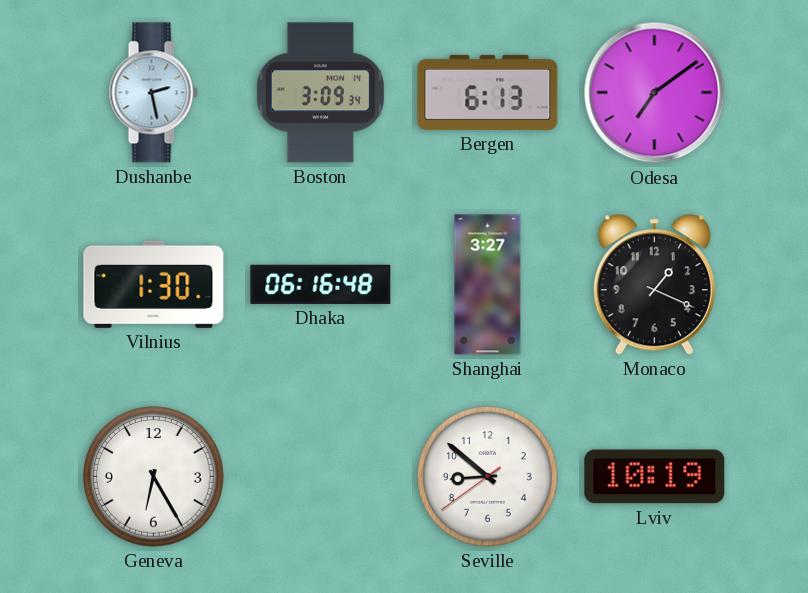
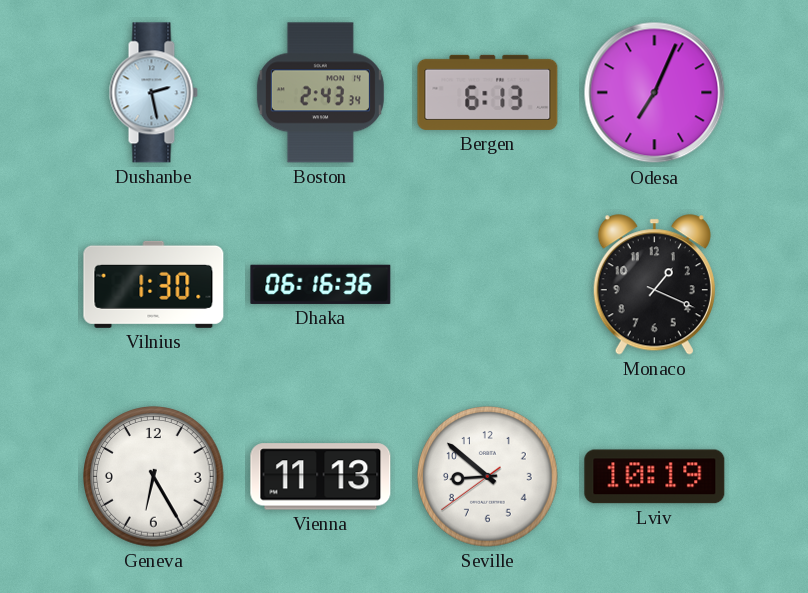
Boston: 3:09 -> 2:43
Odesa: 7:09 -> 7:04
Dhaka: 06:16:48 -> 06:16:36
Shanghai: 3:27 -> none
Vienna: none -> 11:13
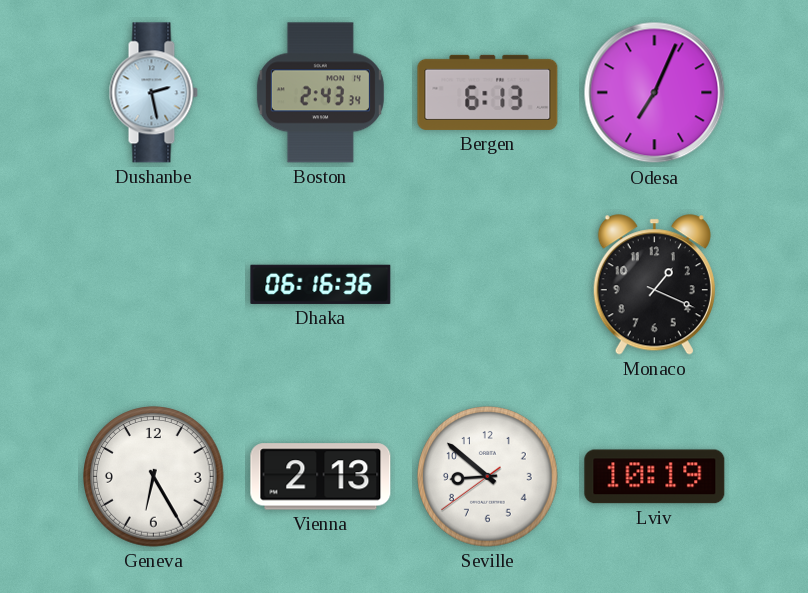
Vilnius: 1:30 -> none
Vienna: 11:13 -> 2:13
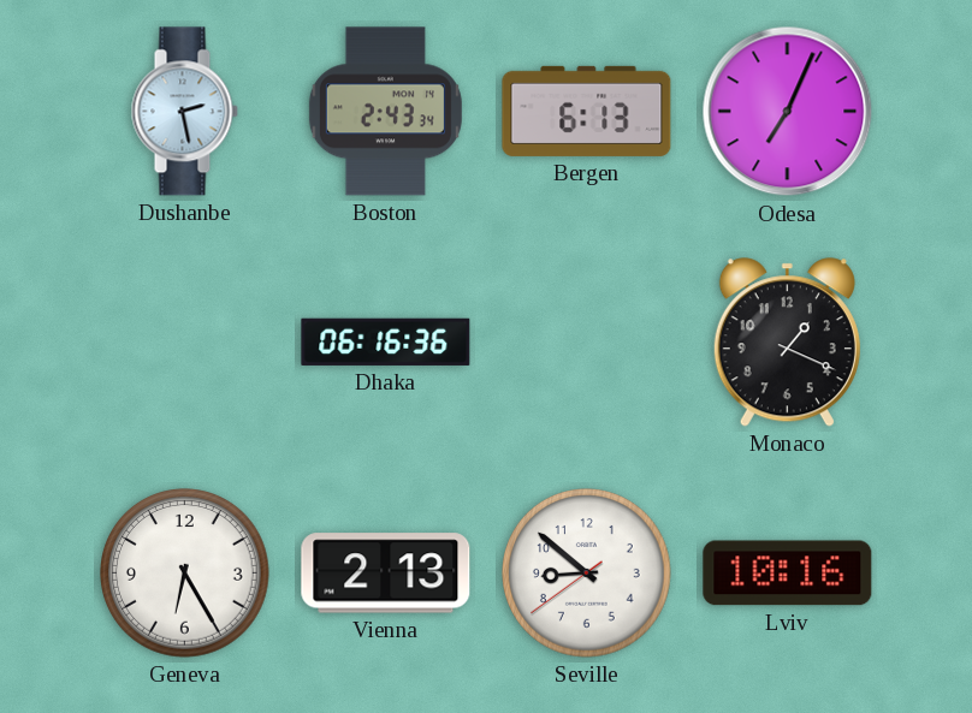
Lviv: 10:19 -> 10:16
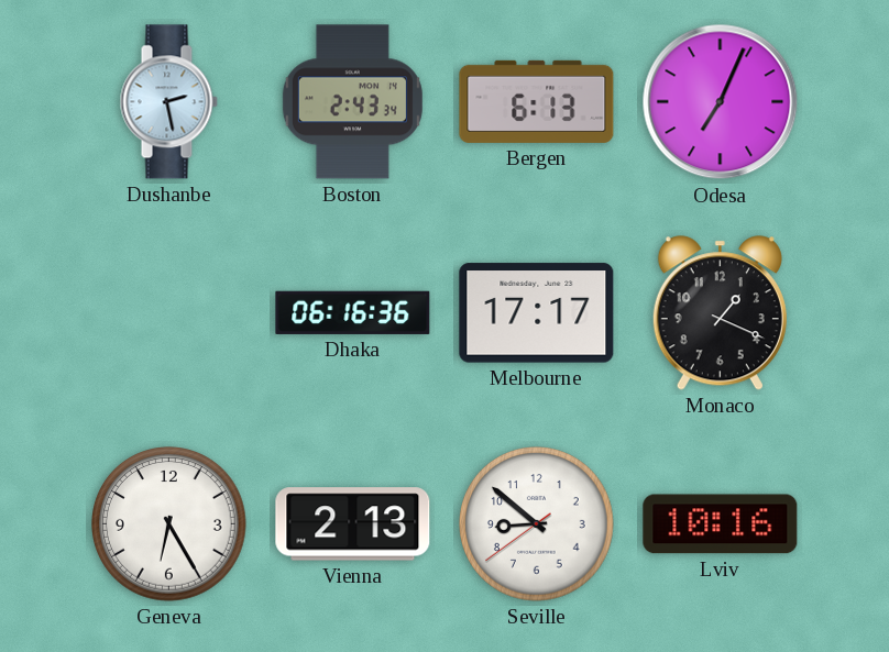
Melbourne: none -> 17:17
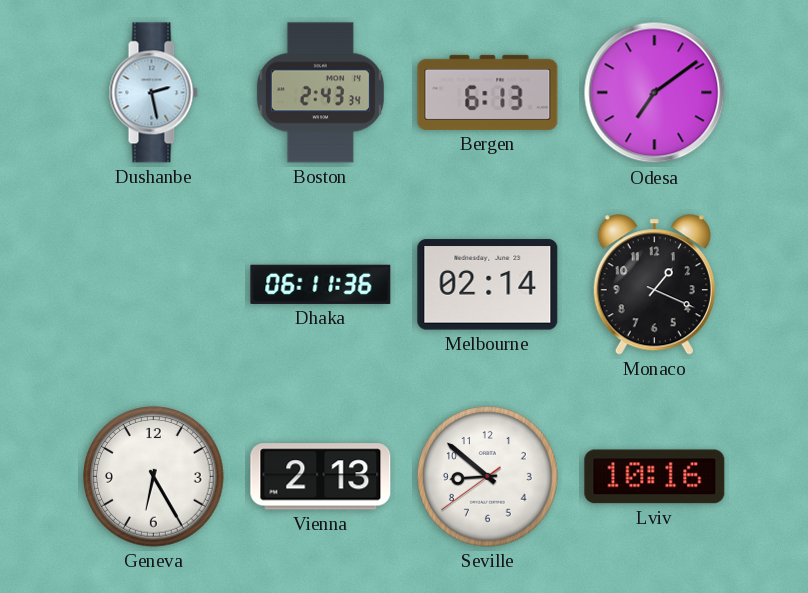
Odesa: 7:04 -> 7:09
Dhaka: 06:16 -> 06:11
Melbourne: 17:17 -> 02:14
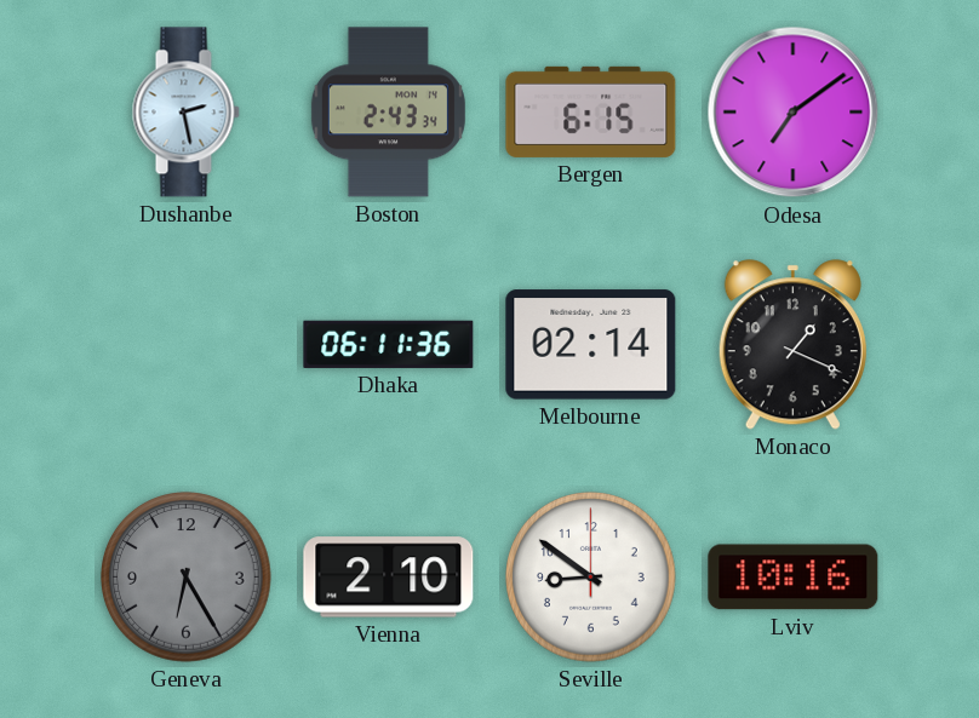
Bergen: 6:13 -> 6:15
Geneva dial: white -> grey
Vienna: 2:13 -> 2:10
Seville: 8:51:39 -> 8:51:00
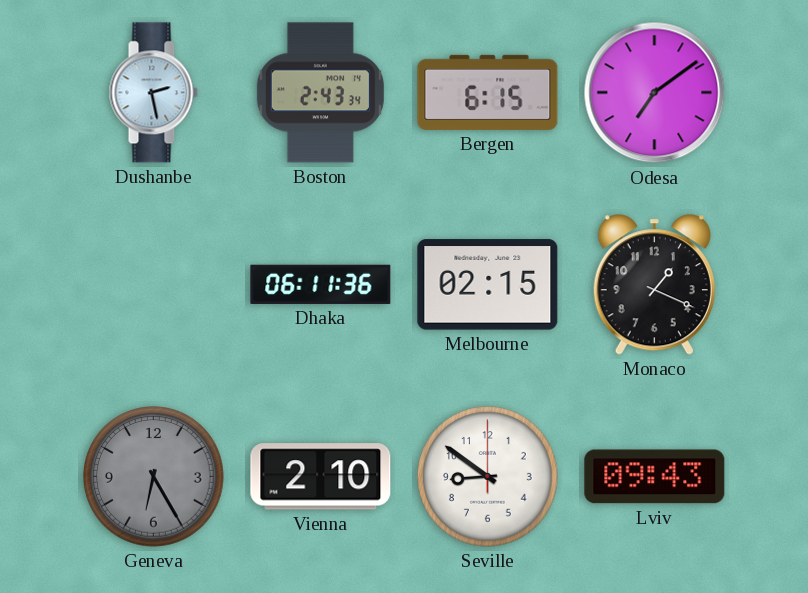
Melbourne: 02:14 -> 02:15
Lviv: 10:16 -> 09:43
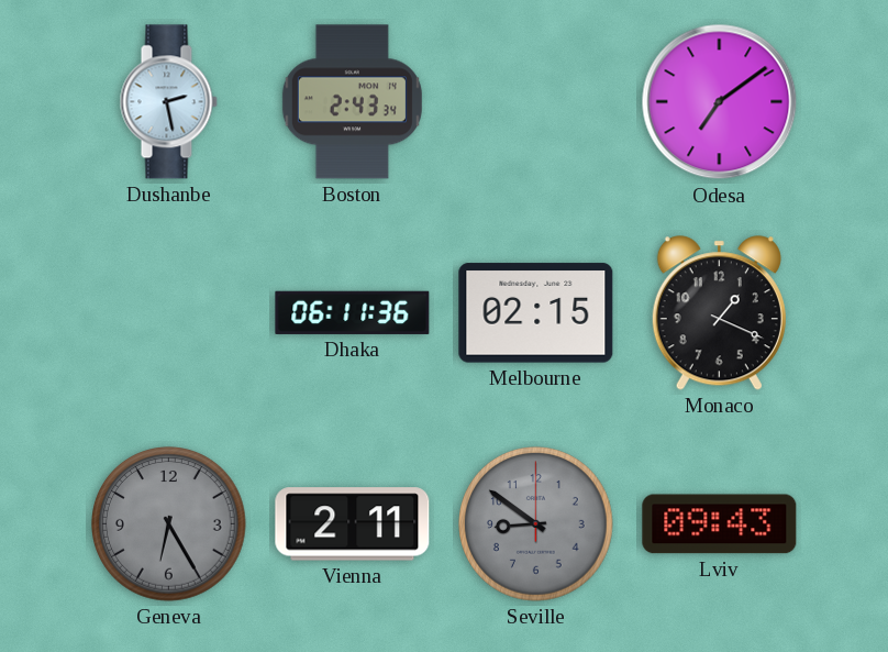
Bergen: 6:15 -> none
Vienna: 2:10 -> 2:11
Seville dial: white -> grey
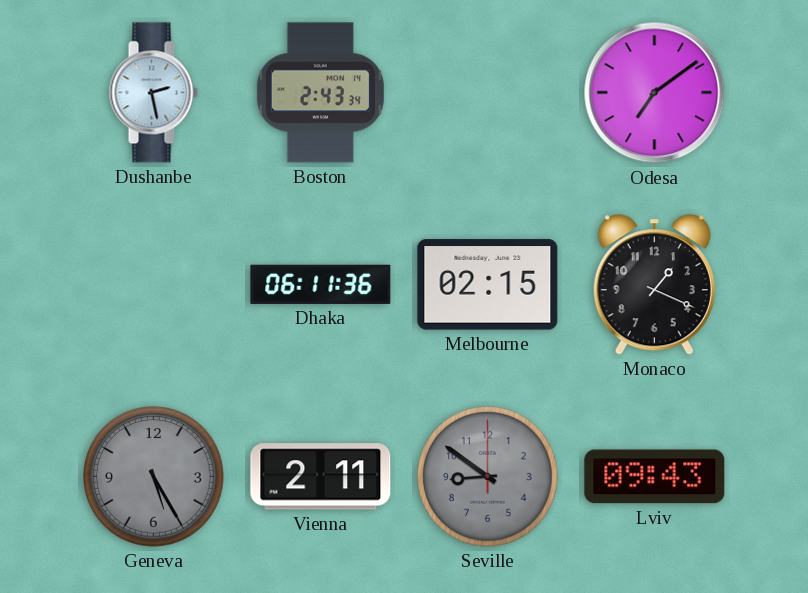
Geneva: 6:25 -> 5:25
